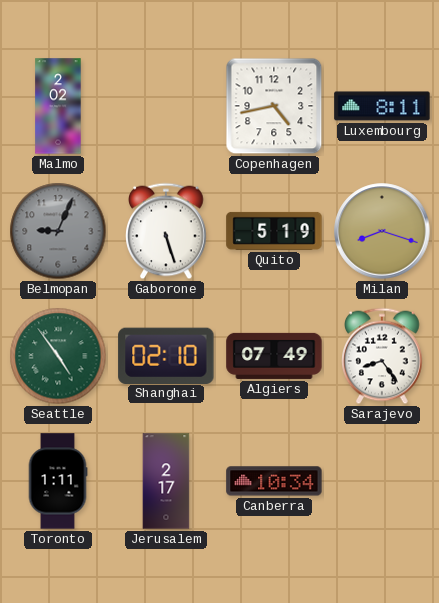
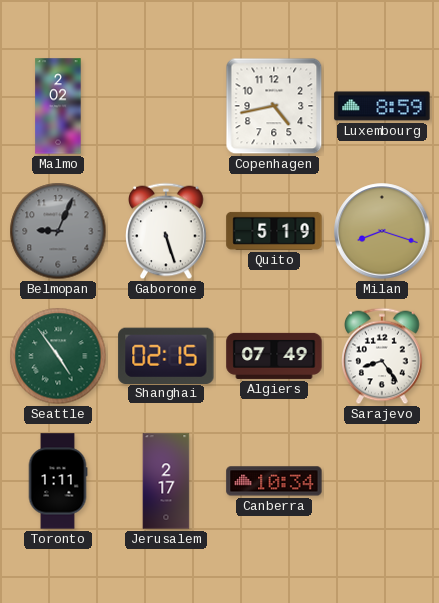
Luxembourg: 8:11 -> 8:59
Shanghai: 02:10 -> 02:15
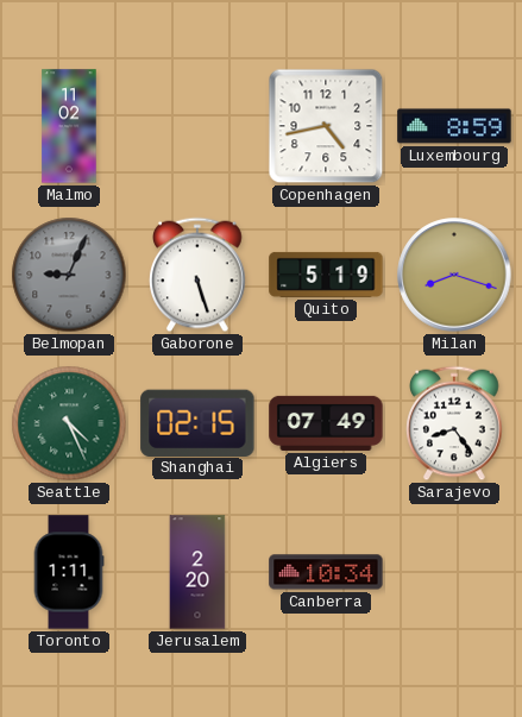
Malmo: 2:02 -> 11:02
Seattle: 4:54 -> 4:26
Jerusalem: 2:17 -> 2:20
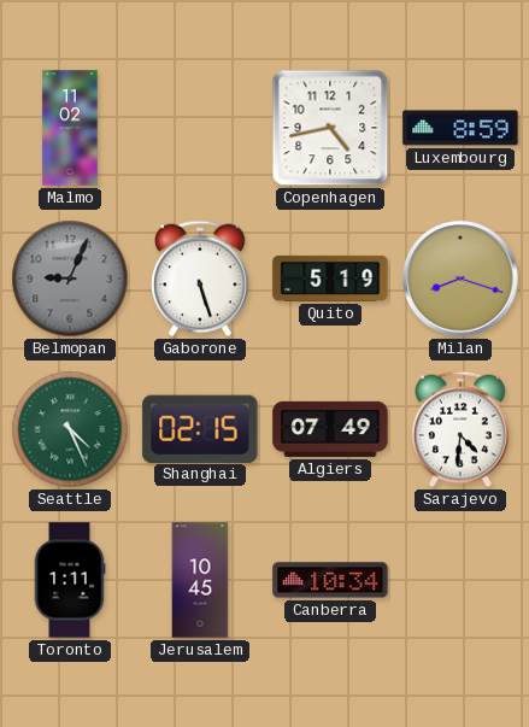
Sarajevo: 8:24 -> 4:31
Jerusalem: 2:20 -> 10:45
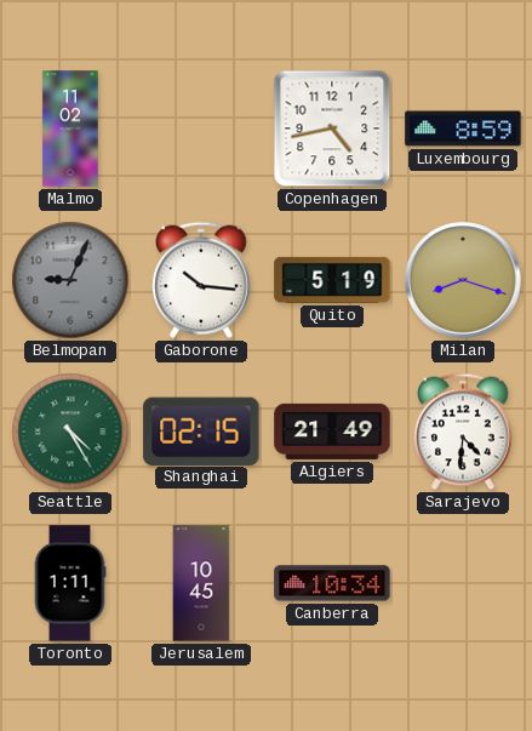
Gaborone: 5:27 -> 10:16
Seattle: 4:26 -> 4:25
Algiers: 07:49 -> 21:49
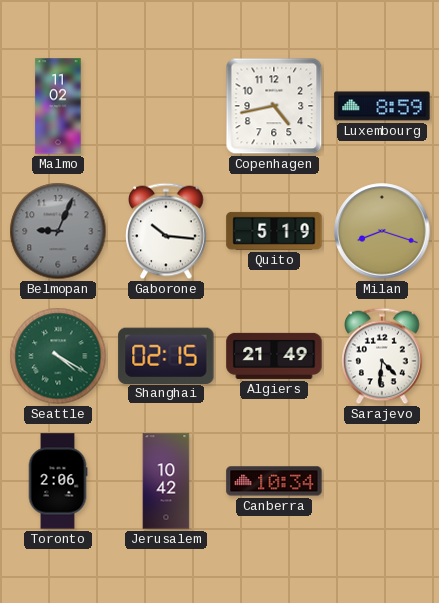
Seattle: 4:25 -> 4:20
Toronto: 1:11 -> 2:06
Jerusalem: 10:45 -> 10:42
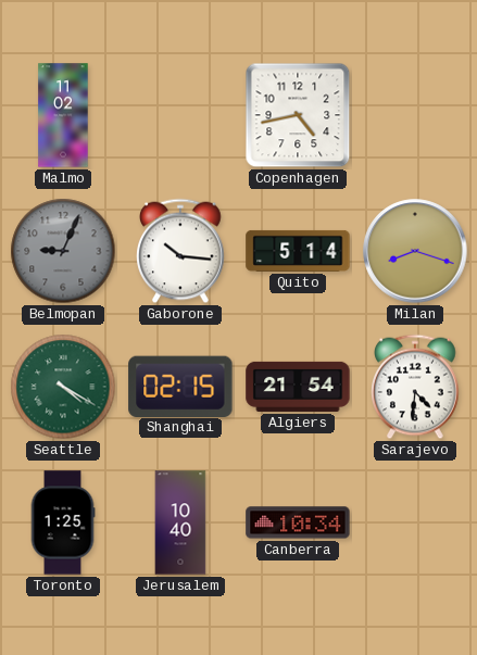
Luxembourg: 8:59 -> none
Quito: 5:19 -> 5:14
Algiers: 21:49 -> 21:54
Toronto: 2:06 -> 1:25
Jerusalem: 10:42 -> 10:40
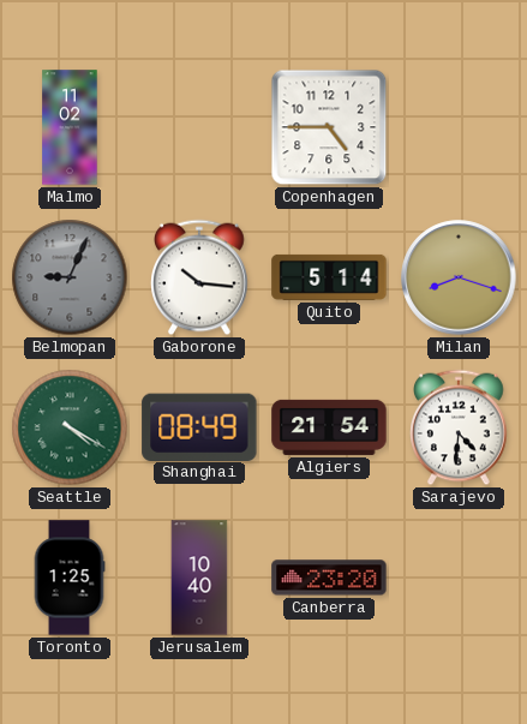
Copenhagen: 4:43 -> 4:45
Shanghai: 02:15 -> 08:49
Canberra: 10:34 -> 23:20
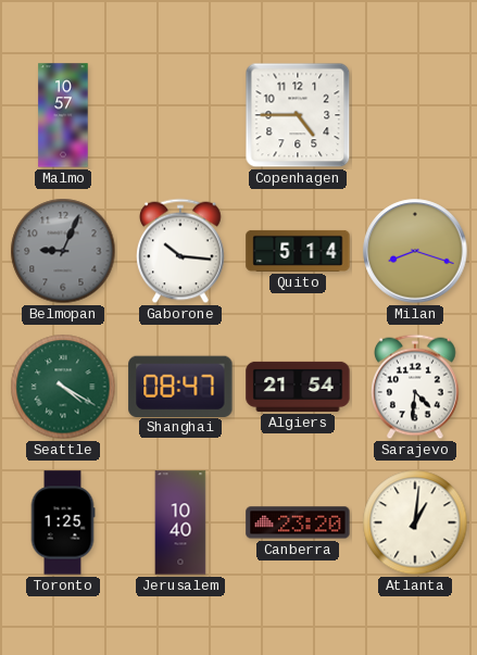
Malmo: 11:02 -> 10:57
Shanghai: 08:49 -> 08:47
Atlanta: none -> 1:01
